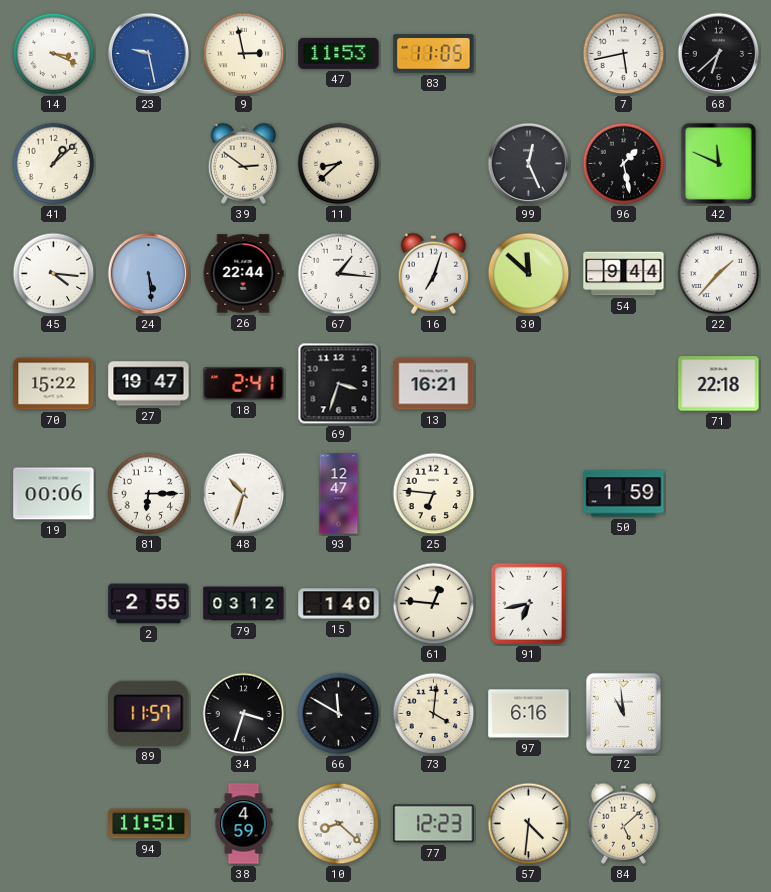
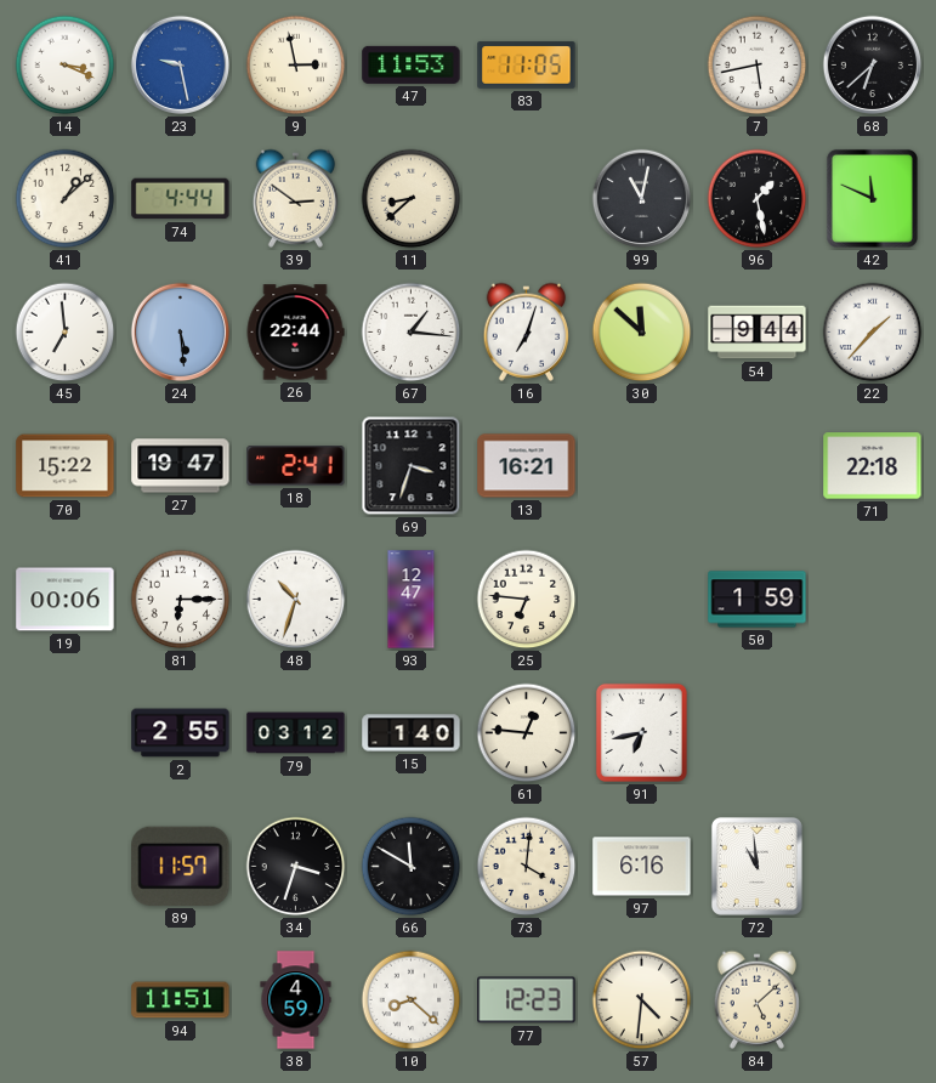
74: none -> 4:44
99: 12:26 -> 11:02
45: 4:16 -> 6:59
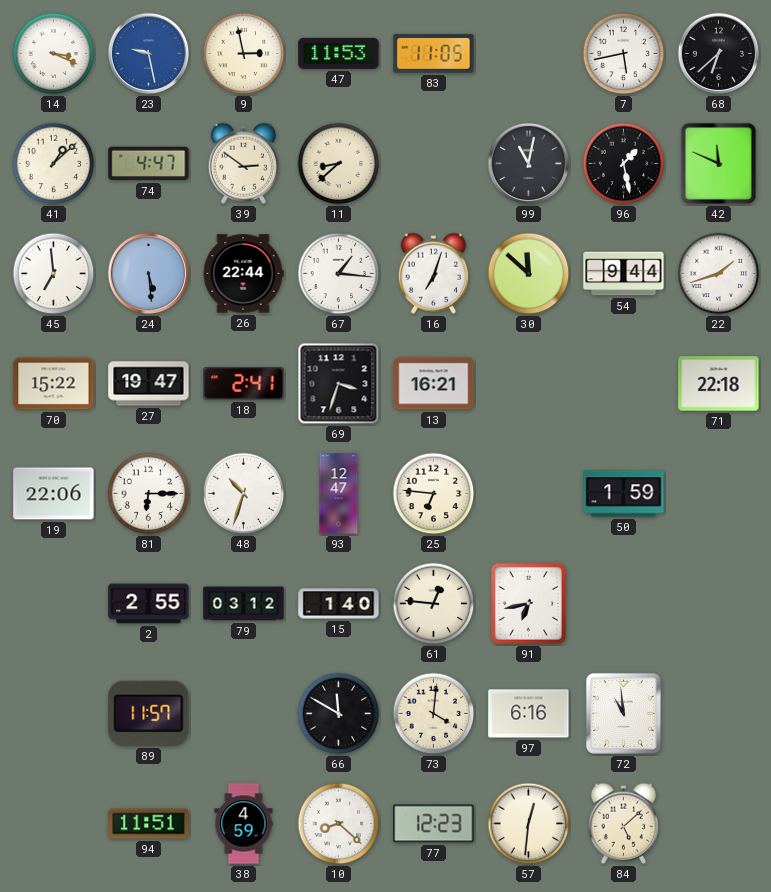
74: 4:44 -> 4:47
22: 1:37 -> 1:42
19: 00:06 -> 22:06
34: 3:33 -> none
57: 4:31 -> 12:31
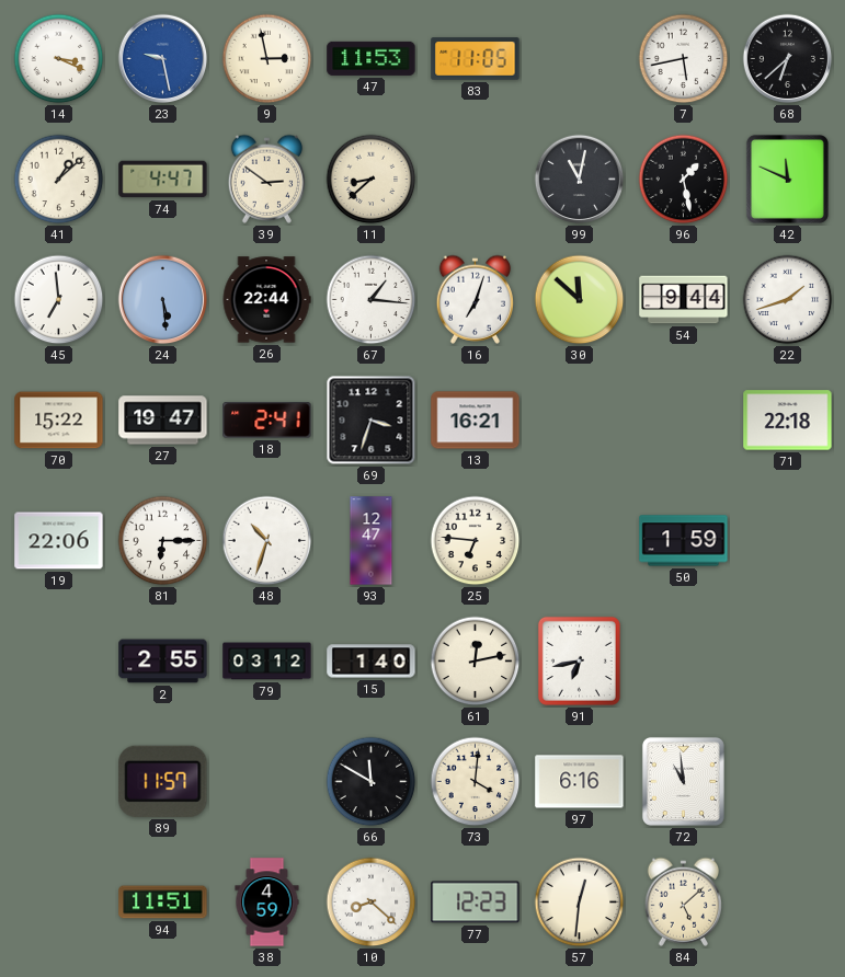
61: 12:46 -> 12:13
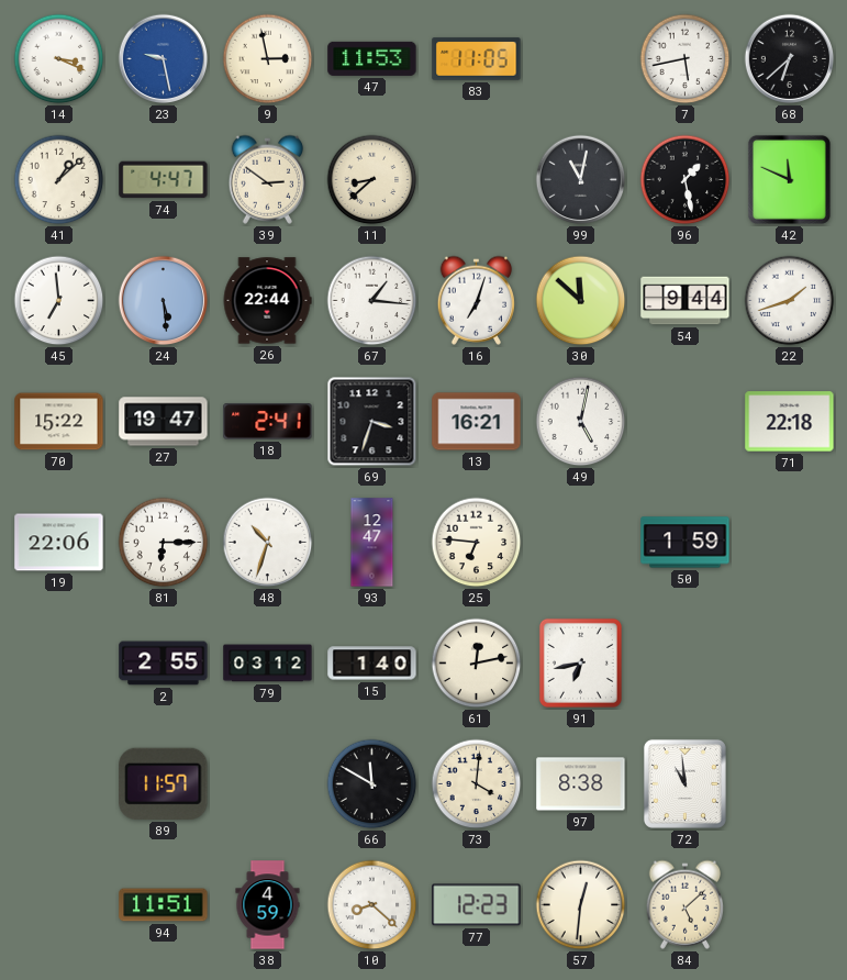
49: none -> 5:02
97: 6:16 -> 8:38
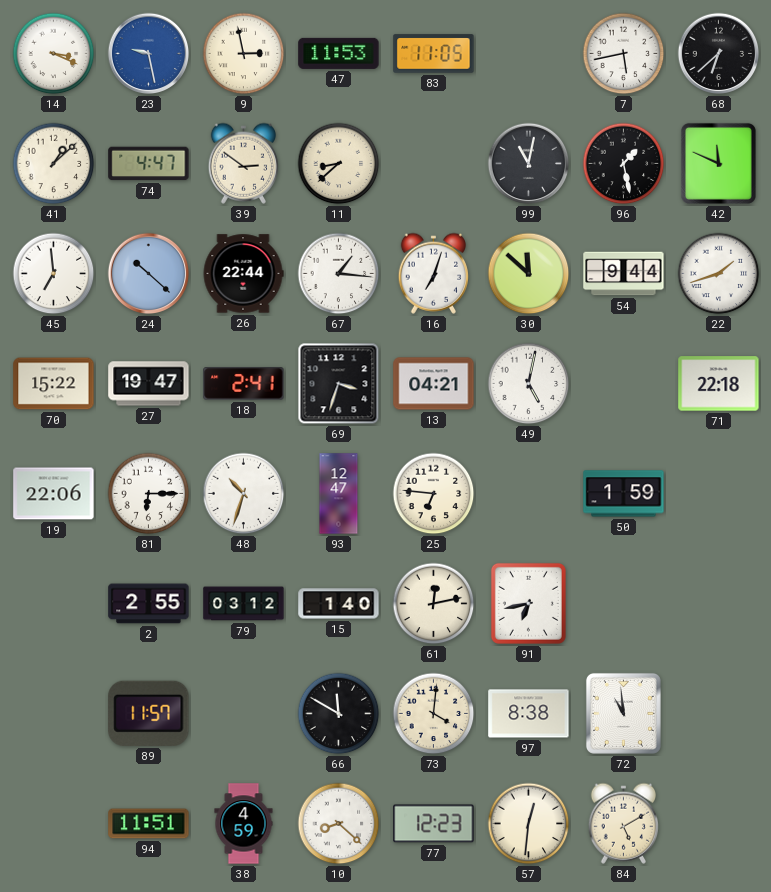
24: 5:29 -> 10:22
13: 16:21 -> 04:21
84: 5:08 -> 5:10
